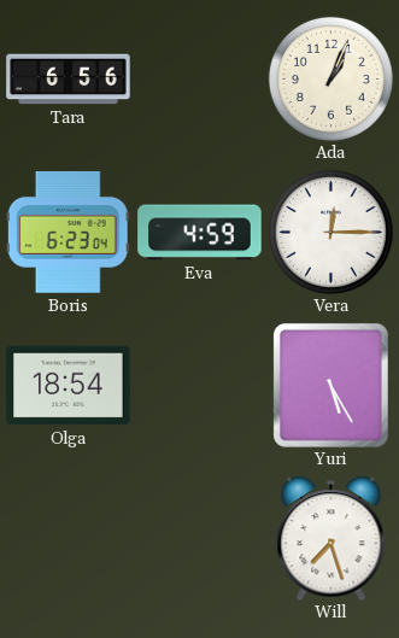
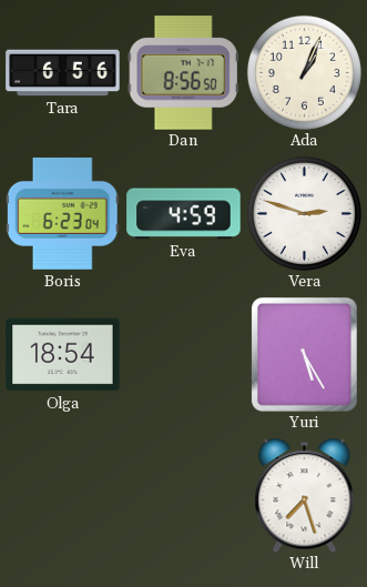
Dan: none -> 8:56
Vera: 12:15 -> 2:48
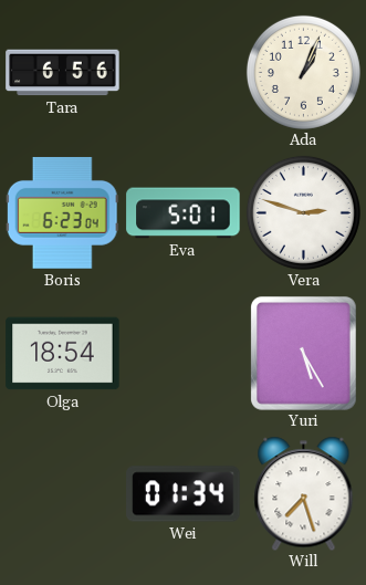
Dan: 8:56 -> none
Eva: 4:59 -> 5:01
Wei: none -> 01:34
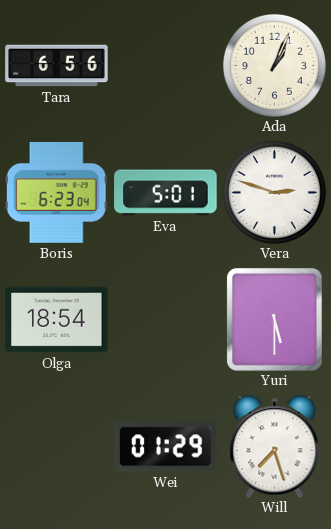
Yuri: 5:25 -> 5:30
Wei: 01:34 -> 01:29
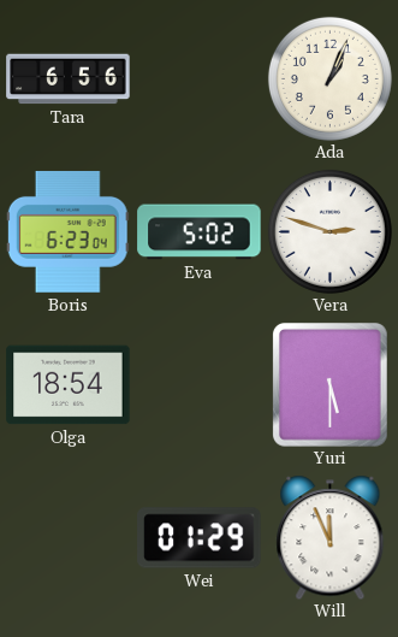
Eva: 5:01 -> 5:02
Will: 7:27 -> 11:56
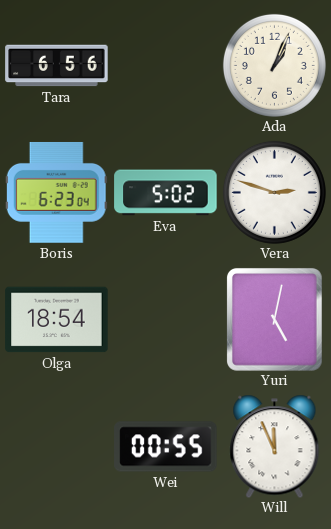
Yuri: 5:30 -> 5:02
Wei: 01:29 -> 00:55
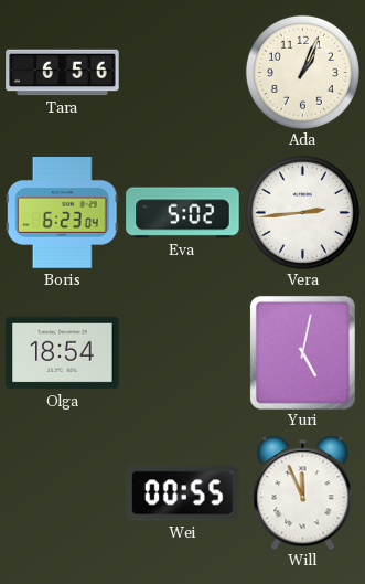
Vera: 2:48 -> 2:44
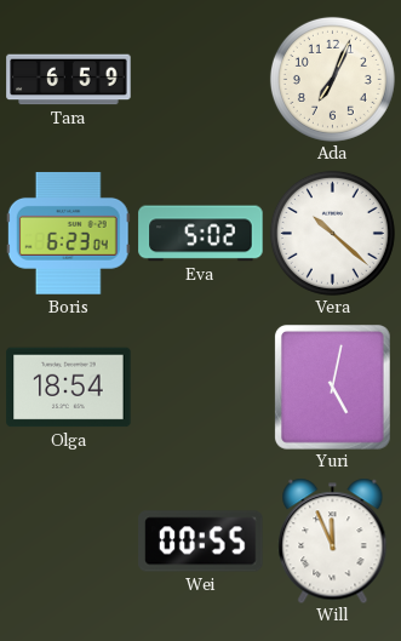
Tara: 6:56 -> 6:59
Ada: 1:04 -> 7:04
Vera: 2:44 -> 10:22
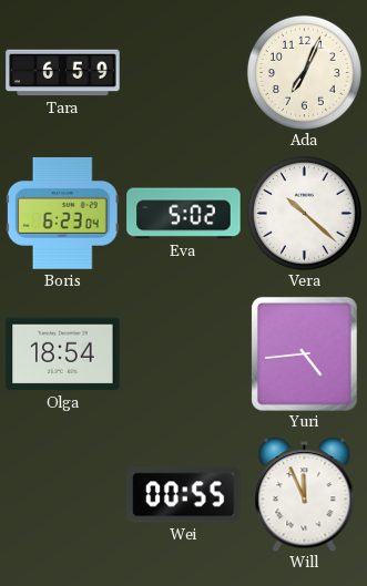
Yuri: 5:02 -> 4:44
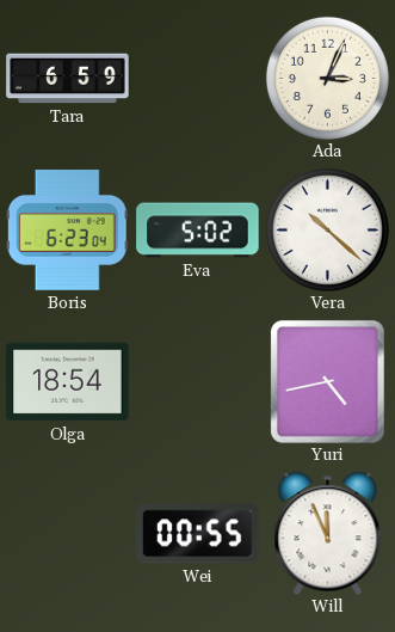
Ada: 7:04 -> 3:04
Yuri: 4:44 -> 4:43
